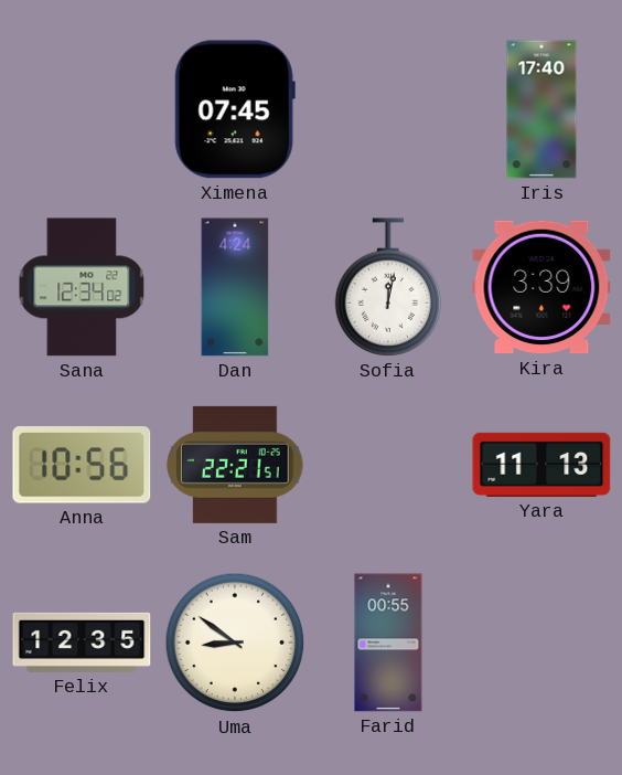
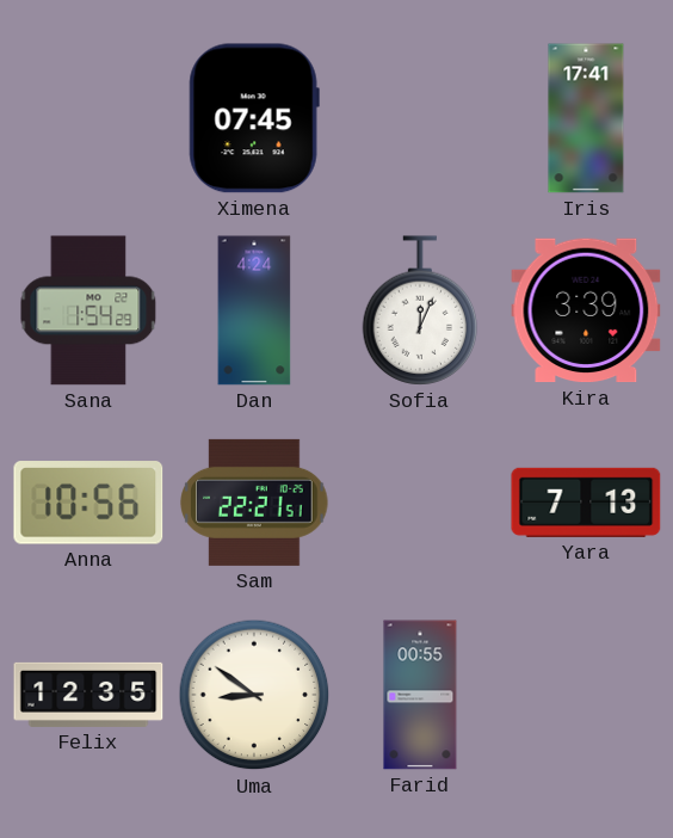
Iris: 17:40 -> 17:41
Sana: 12:34 -> 1:54
Sofia: 12:02 -> 12:04
Yara: 11:13 -> 7:13
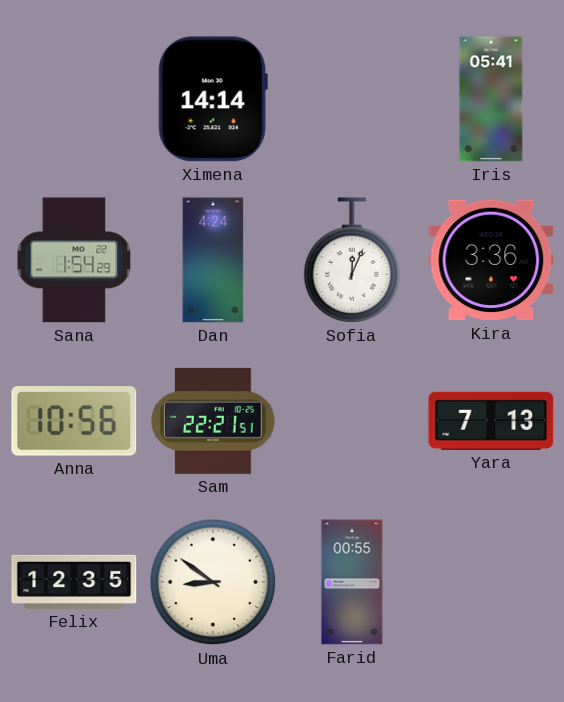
Ximena: 07:45 -> 14:14
Iris: 17:41 -> 05:41
Kira: 3:39 -> 3:36
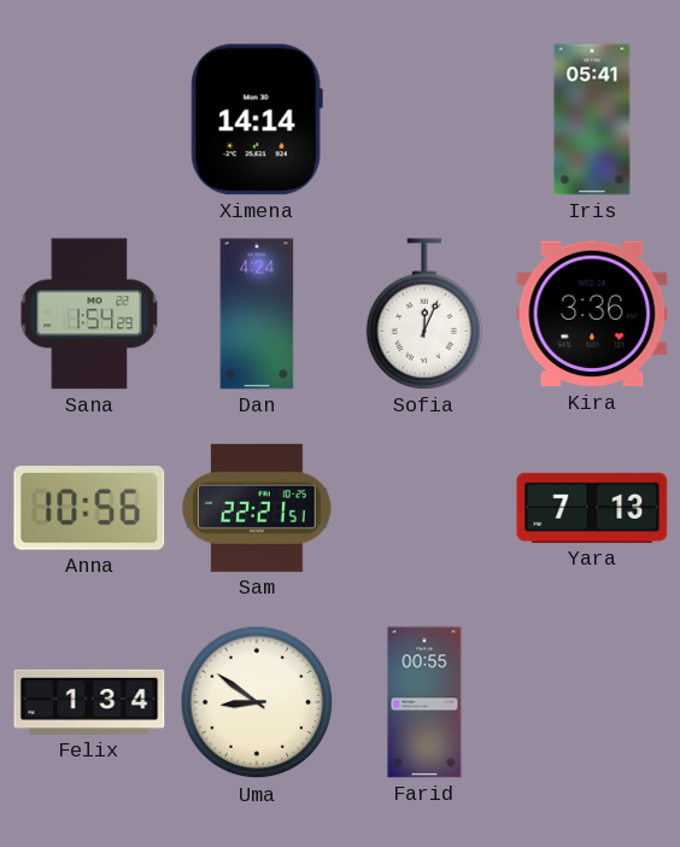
Felix: 12:35 -> 1:34
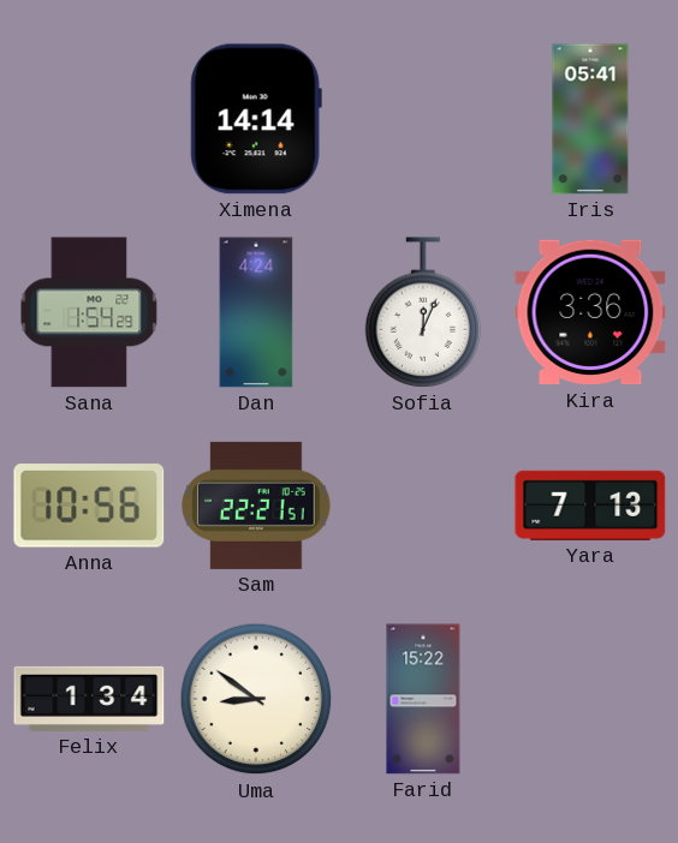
Farid: 00:55 -> 15:22
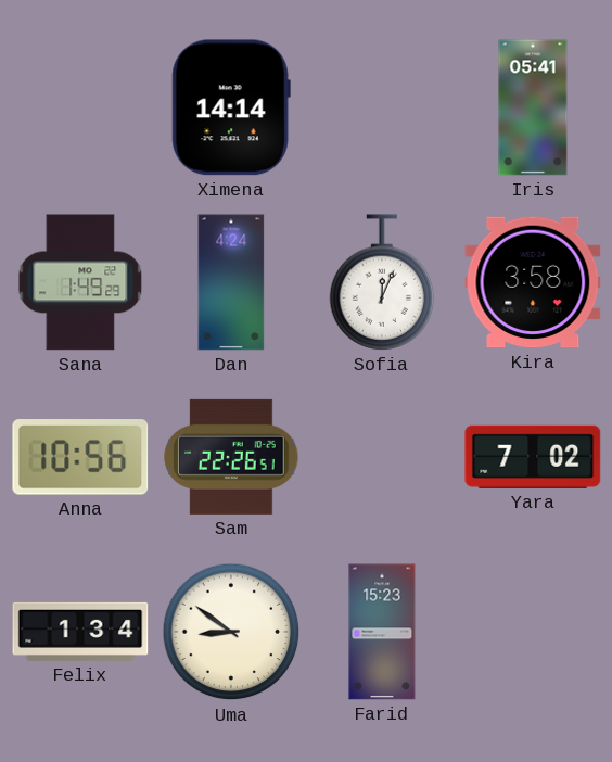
Sana: 1:54 -> 1:49
Kira: 3:36 -> 3:58
Sam: 22:21 -> 22:26
Yara: 7:13 -> 7:02
Farid: 15:22 -> 15:23
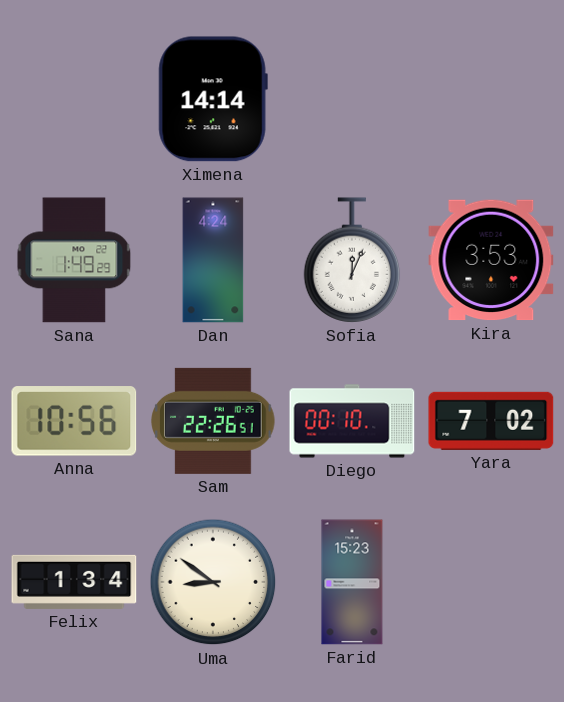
Iris: 05:41 -> none
Kira: 3:58 -> 3:53
Diego: none -> 00:10
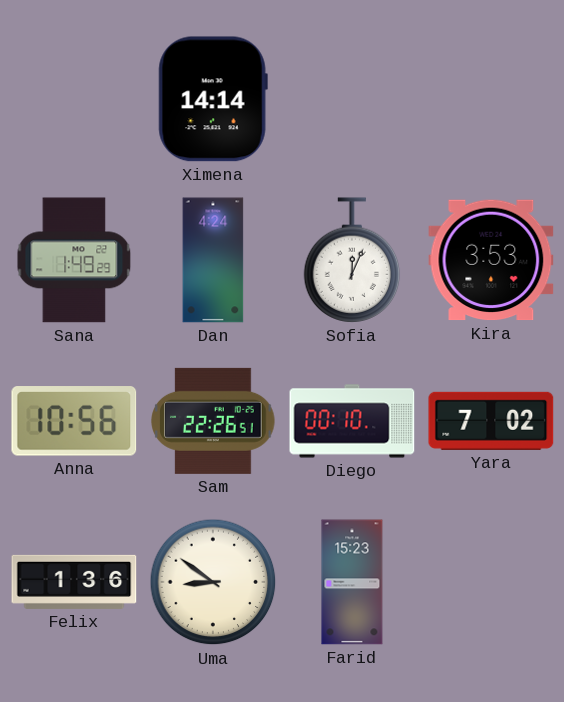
Felix: 1:34 -> 1:36
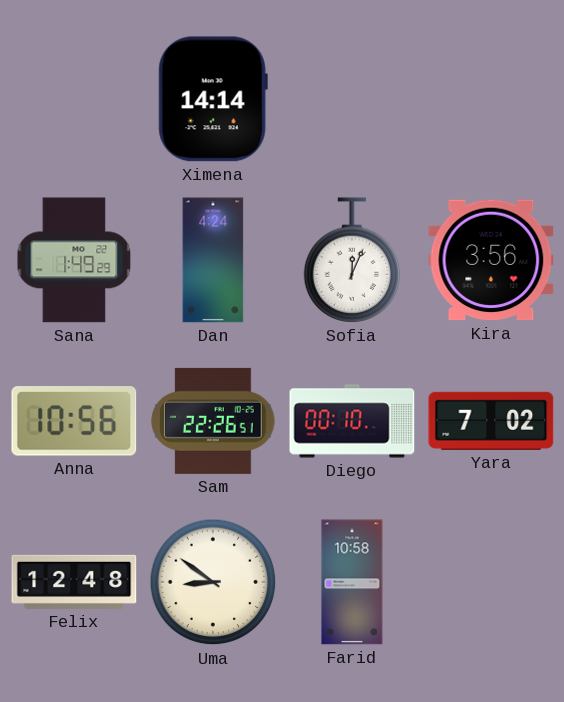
Kira: 3:53 -> 3:56
Felix: 1:36 -> 12:48
Farid: 15:23 -> 10:58
